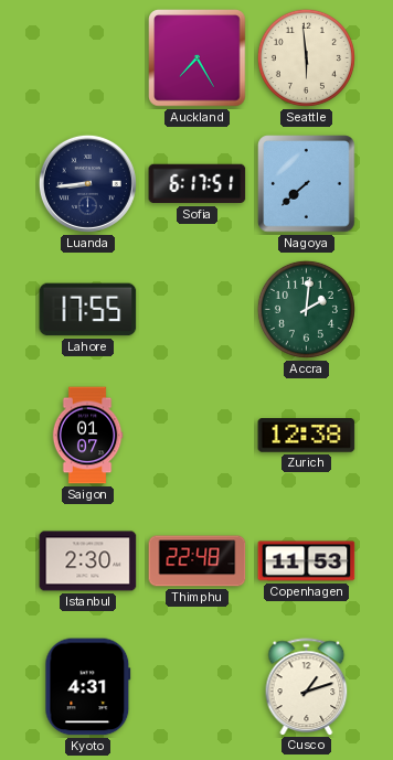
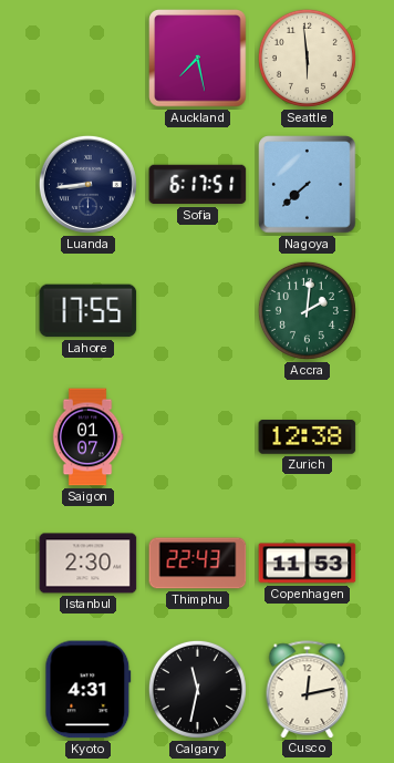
Auckland: 7:25 -> 7:28
Thimphu: 22:48 -> 22:43
Calgary: none -> 11:32
Cusco: 1:12 -> 12:13
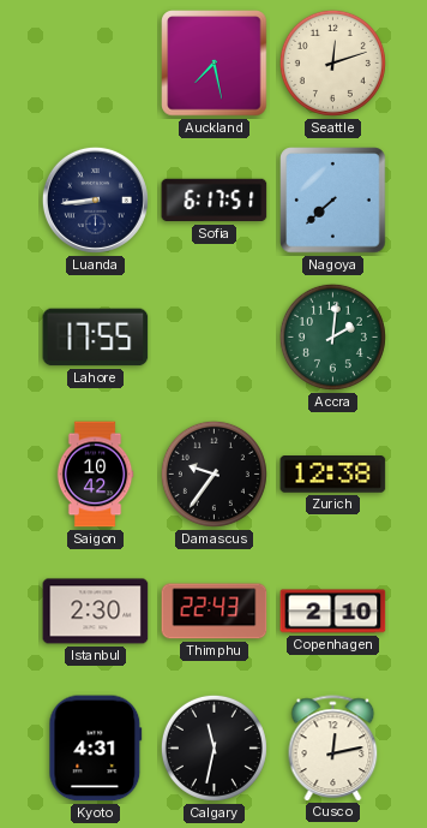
Seattle: 5:59 -> 12:12
Saigon: 01:07 -> 10:42
Damascus: none -> 9:36
Copenhagen: 11:53 -> 2:10
